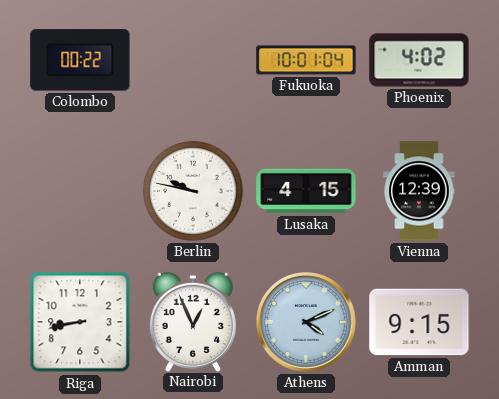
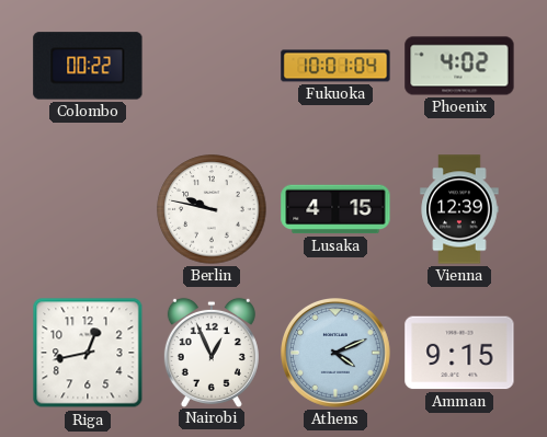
Riga: 8:43 -> 12:43
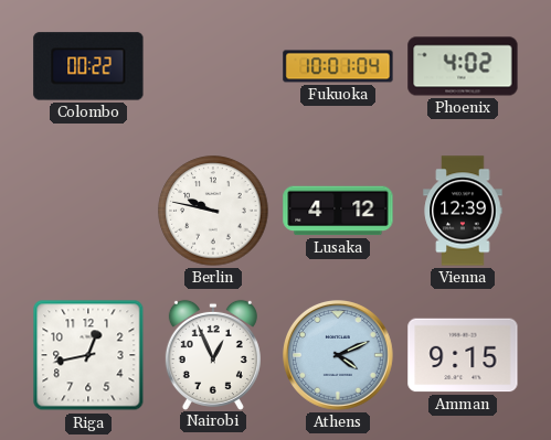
Lusaka: 4:15 -> 4:12
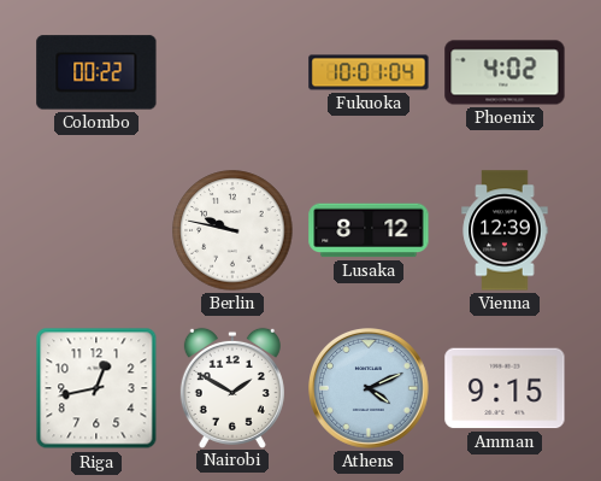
Lusaka: 4:12 -> 8:12
Nairobi: 12:56 -> 1:50
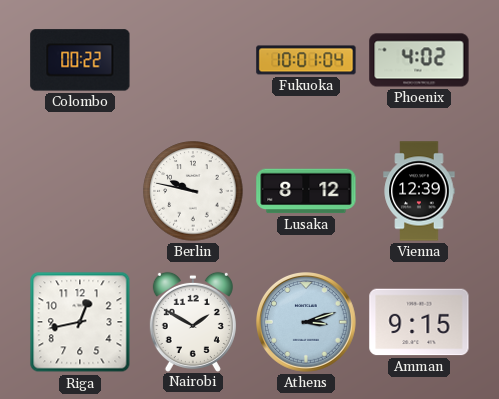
Athens: 4:11 -> 3:12
